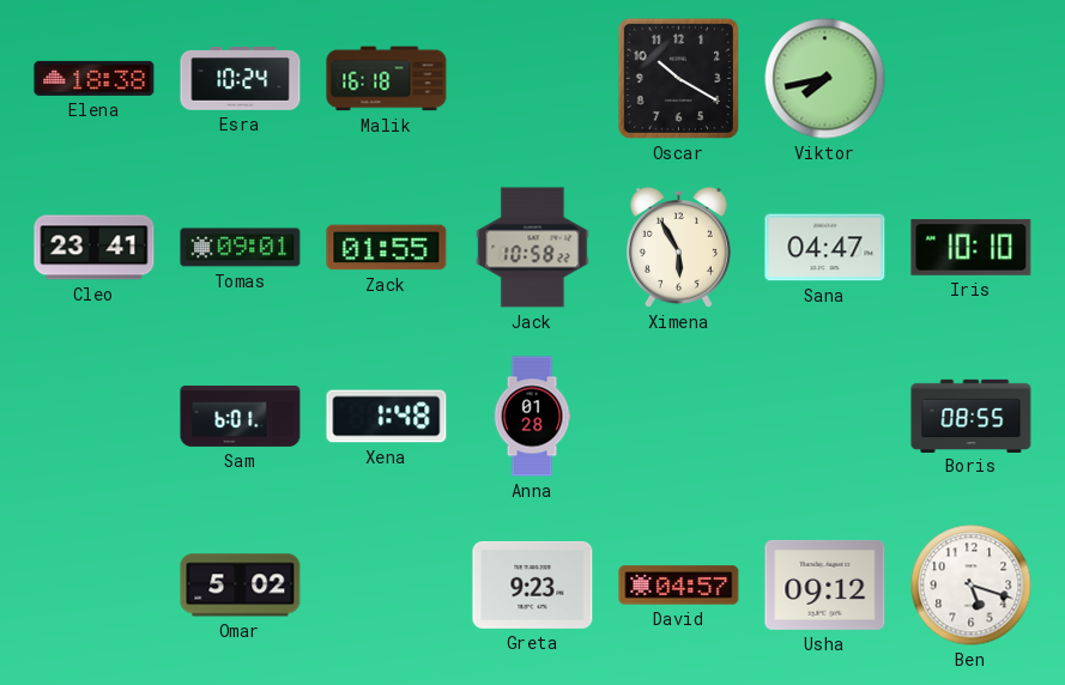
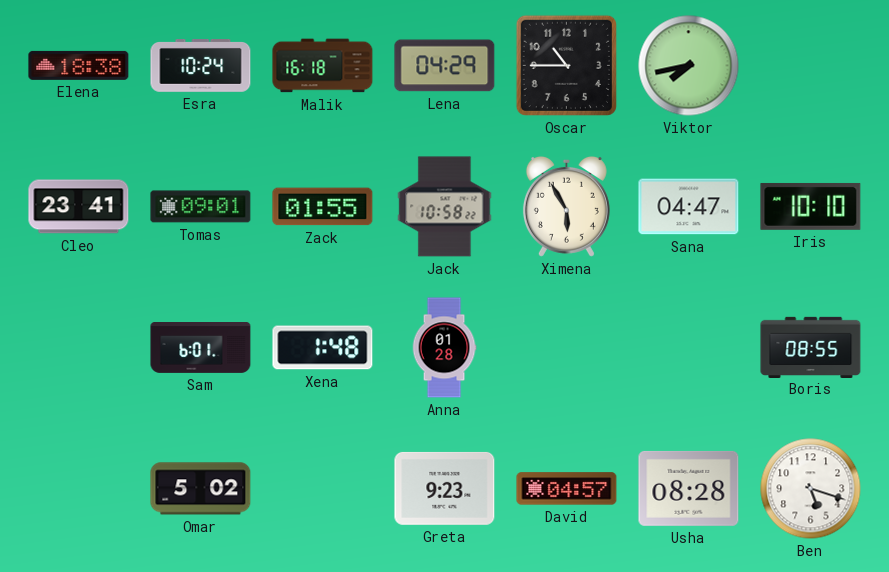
Lena: none -> 04:29
Oscar: 10:20 -> 10:45
Usha: 09:12 -> 08:28
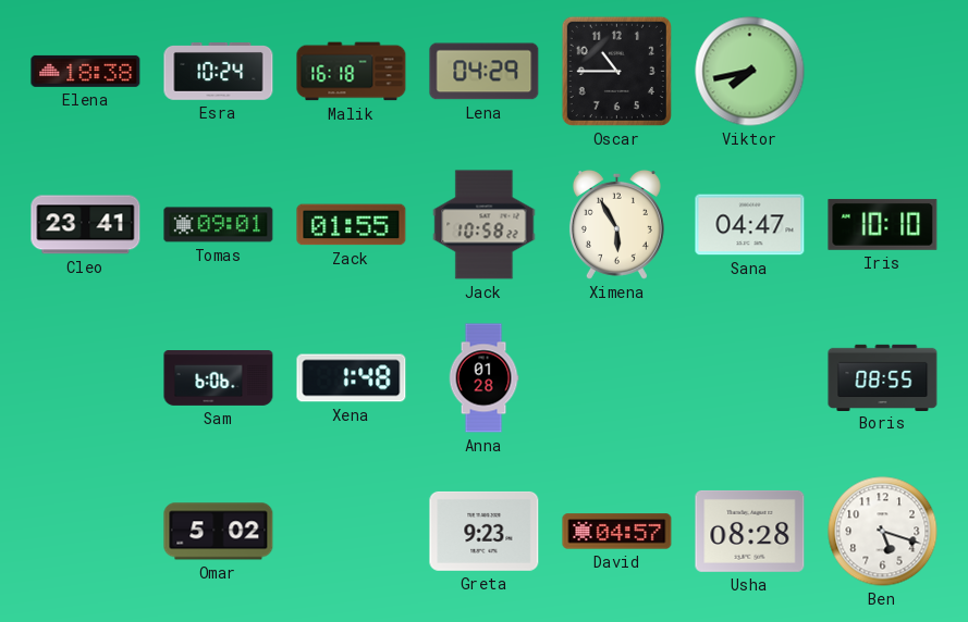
Sam: 6:01 -> 6:06
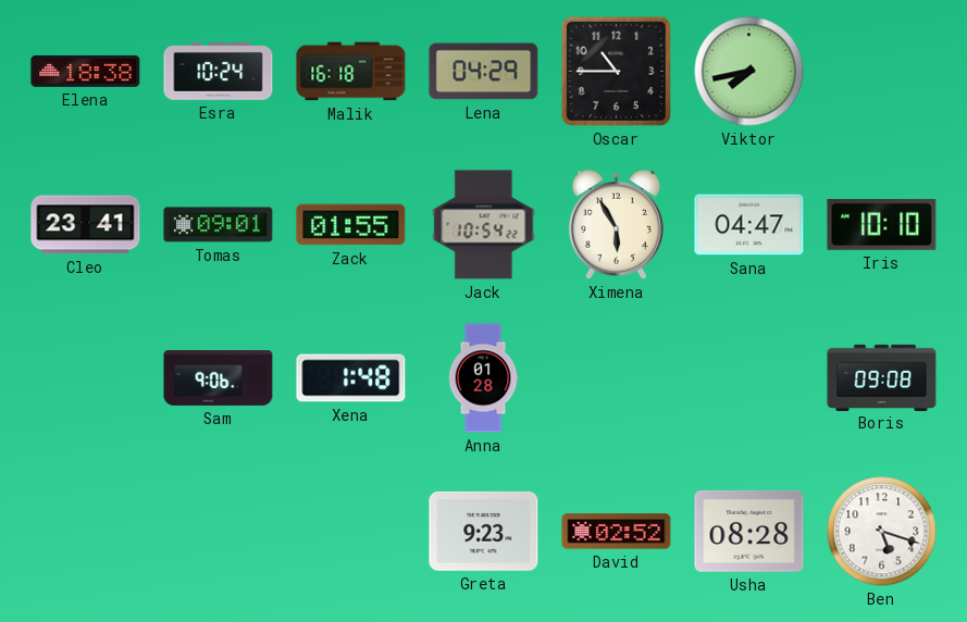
Jack: 10:58 -> 10:54
Sam: 6:06 -> 9:06
Boris: 08:55 -> 09:08
Omar: 5:02 -> none
David: 04:57 -> 02:52
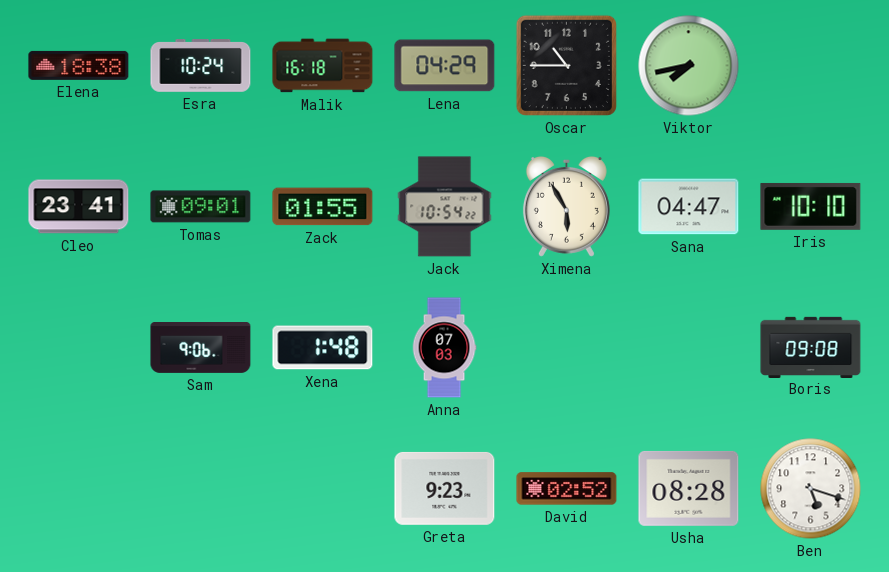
Anna: 01:28 -> 07:03
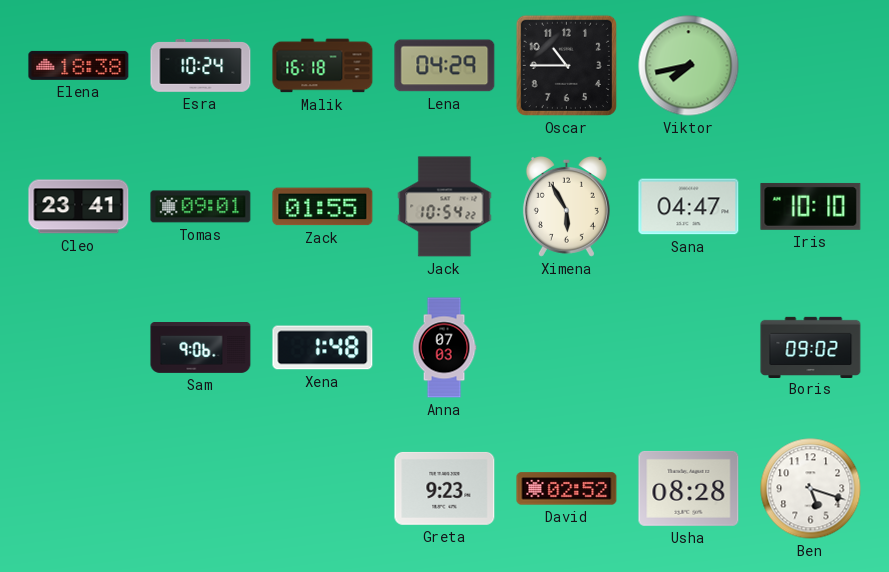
Boris: 09:08 -> 09:02
